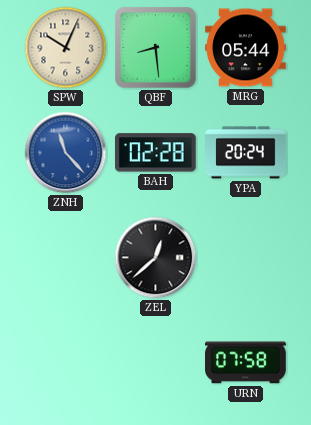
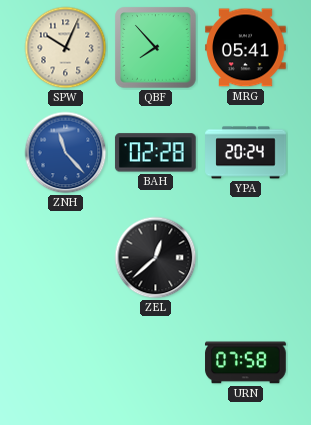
QBF: 8:29 -> 7:53
MRG: 05:44 -> 05:41
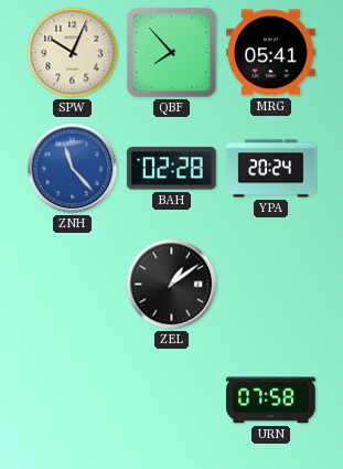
ZEL: 12:38 -> 1:09
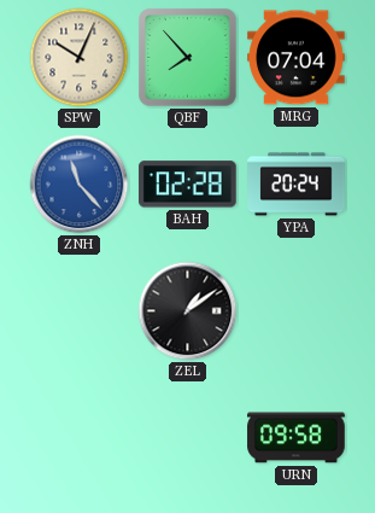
MRG: 05:41 -> 07:04
URN: 07:58 -> 09:58
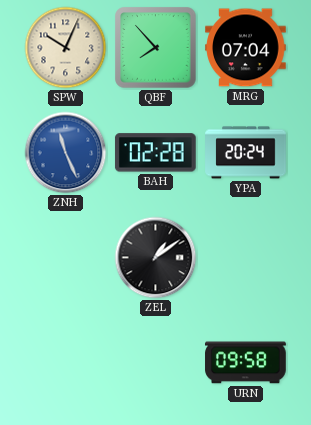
ZNH: 11:23 -> 11:26
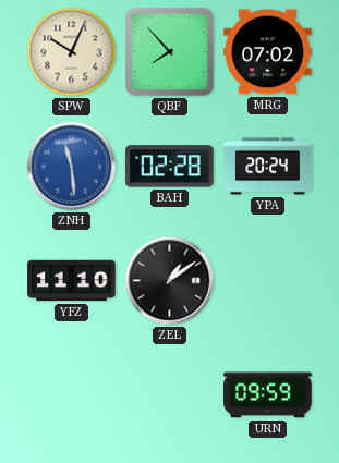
MRG: 07:04 -> 07:02
ZNH: 11:26 -> 11:29
YFZ: none -> 11:10
URN: 09:58 -> 09:59
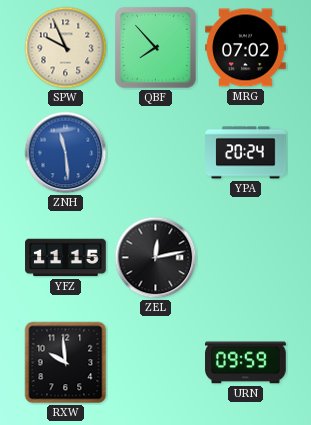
SPW: 10:04 -> 9:56
BAH: 02:28 -> none
YFZ: 11:10 -> 11:15
ZEL: 1:09 -> 12:13
RXW: none -> 9:59
